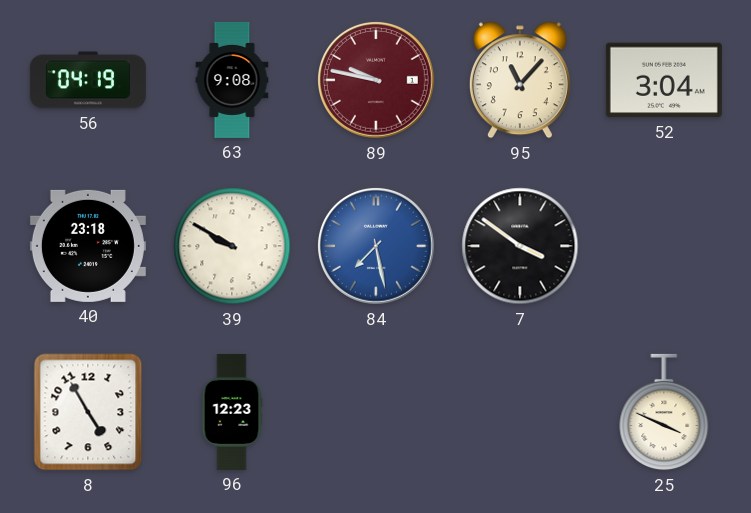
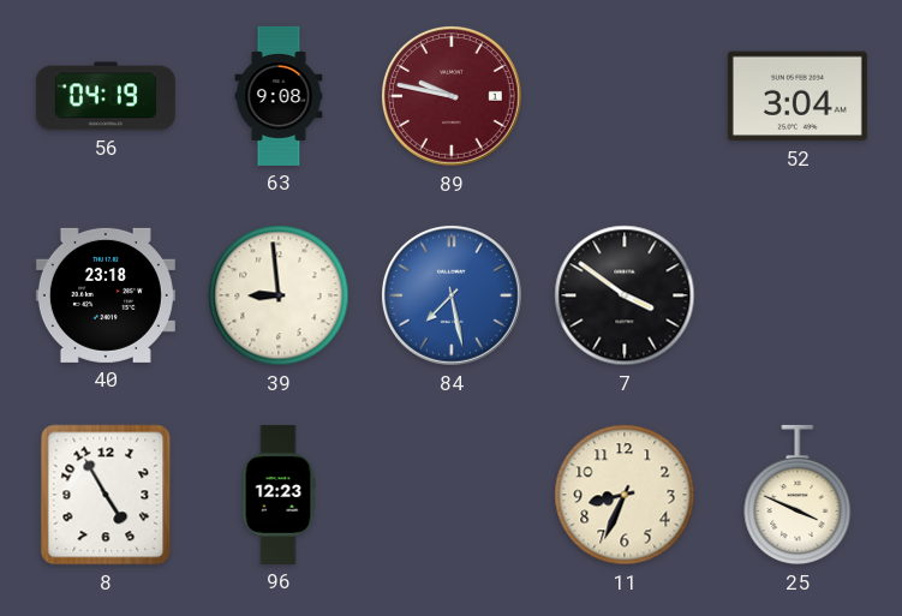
95: 11:07 -> none
39: 9:50 -> 8:59
11: none -> 8:34
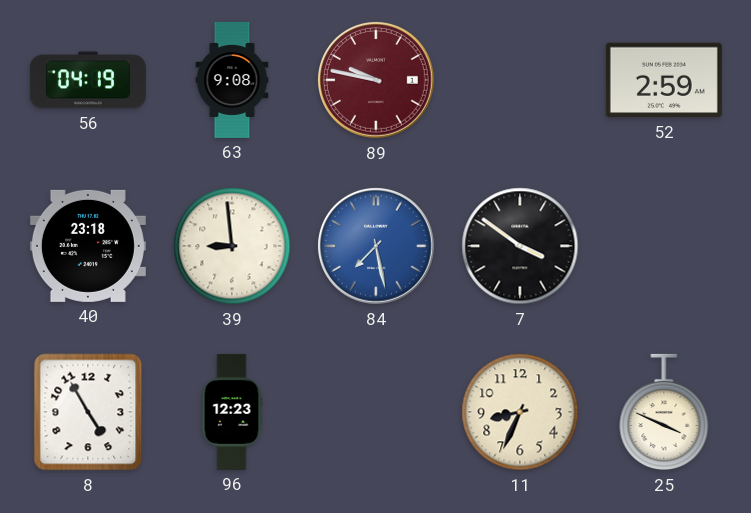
52: 3:04 -> 2:59
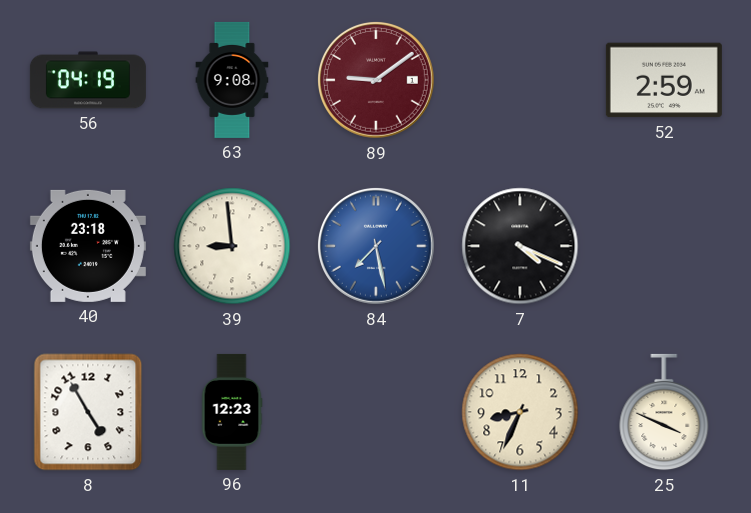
89: 9:47 -> 9:09
7: 3:51 -> 4:19
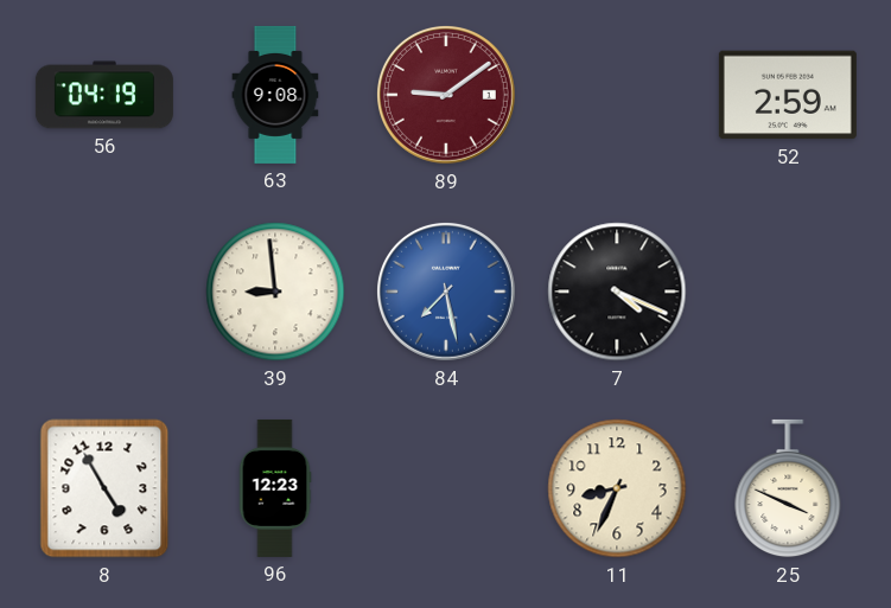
40: 23:18 -> none
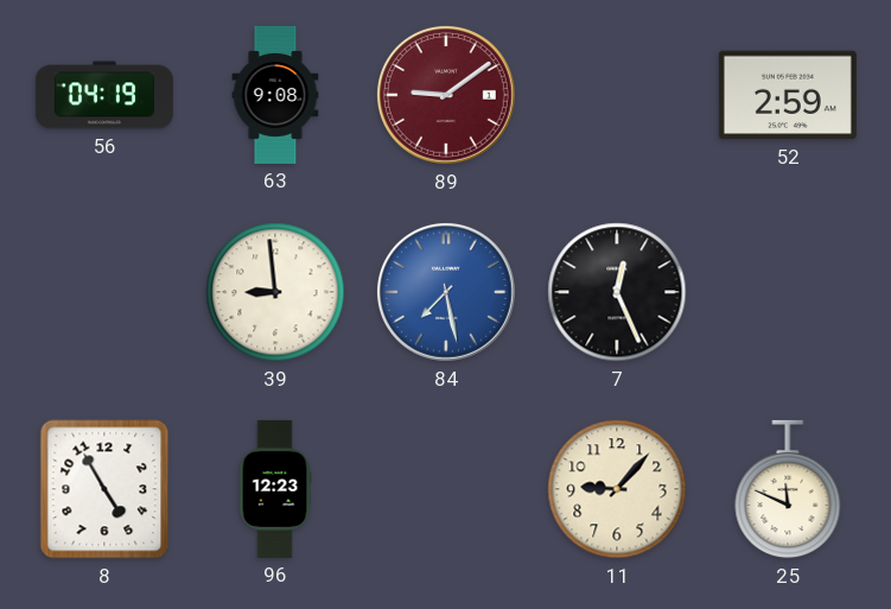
7: 4:19 -> 12:26
11: 8:34 -> 9:07
25: 3:49 -> 11:49
